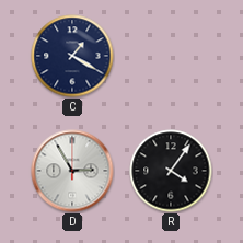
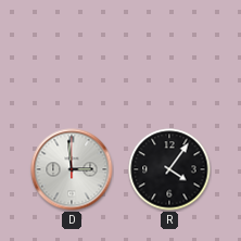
C: 1:20 -> none
D: 2:55 -> 2:59
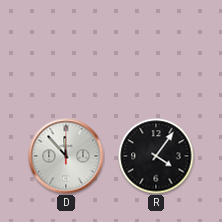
D: 2:59 -> 11:53
